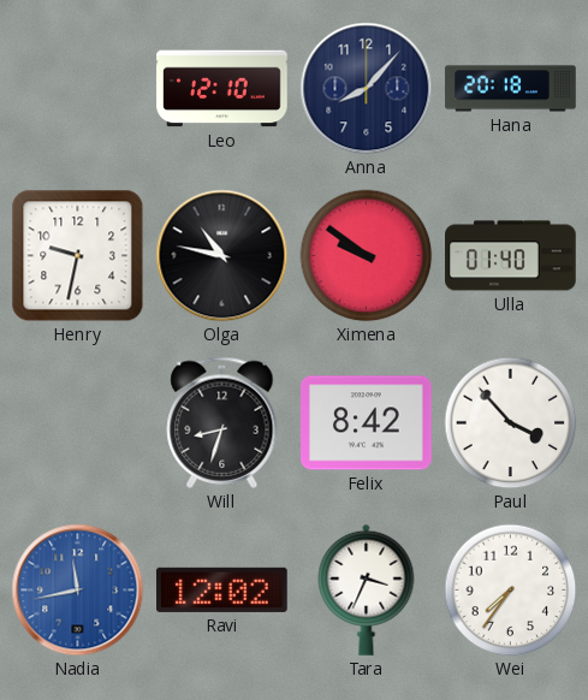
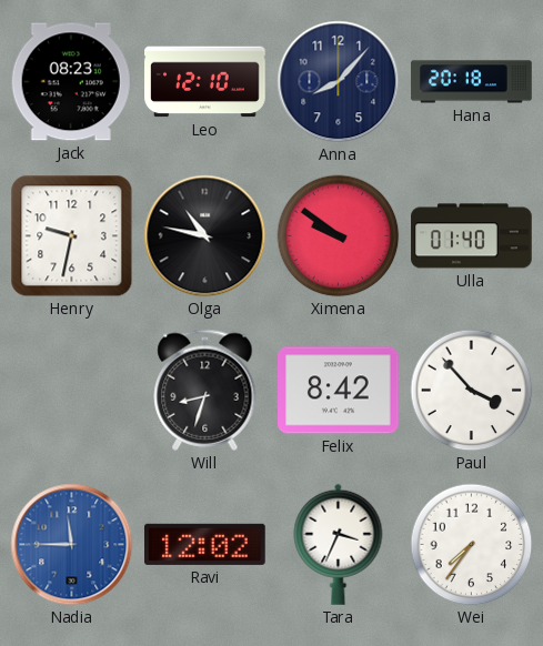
Jack: none -> 08:23
Nadia: 11:43 -> 11:45
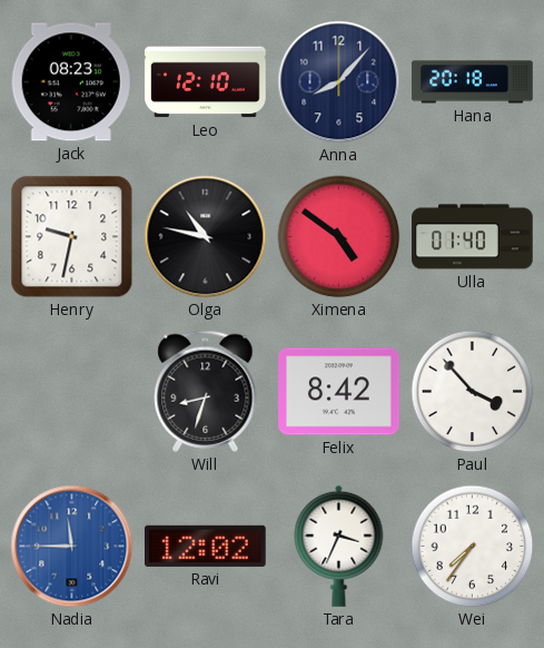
Ximena: 9:51 -> 4:51
